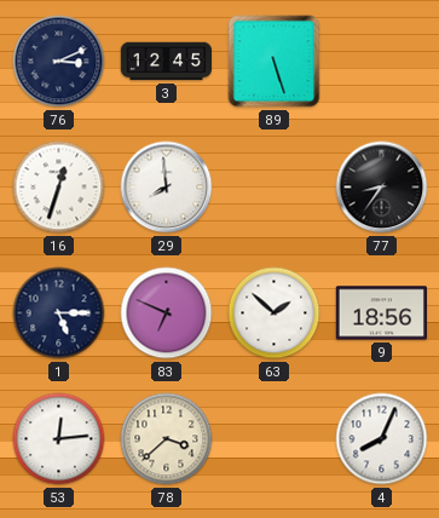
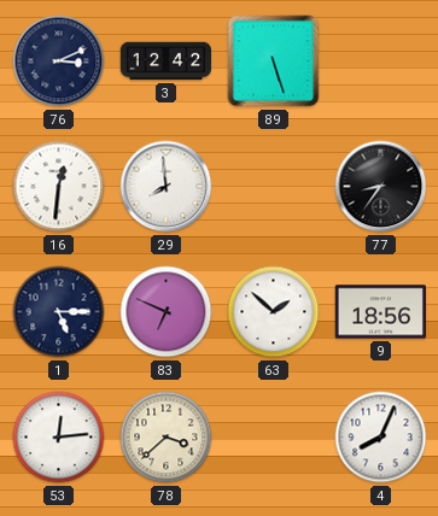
3: 12:45 -> 12:42
16: 12:33 -> 12:31
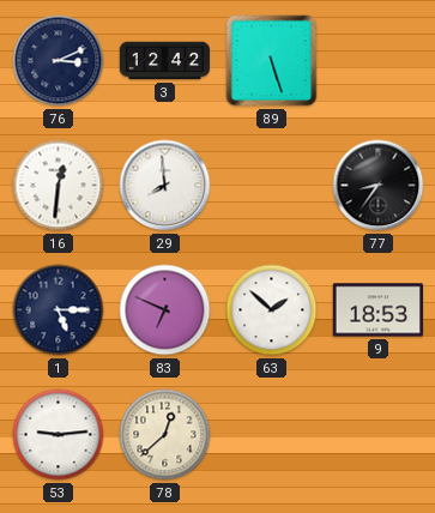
9: 18:56 -> 18:53
53: 12:14 -> 9:14
78: 3:38 -> 12:38
4: 8:04 -> none
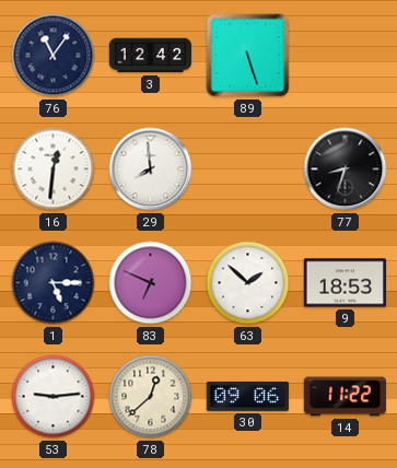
76: 3:11 -> 11:06
77: 8:36 -> 8:33
30: none -> 09:06
14: none -> 11:22
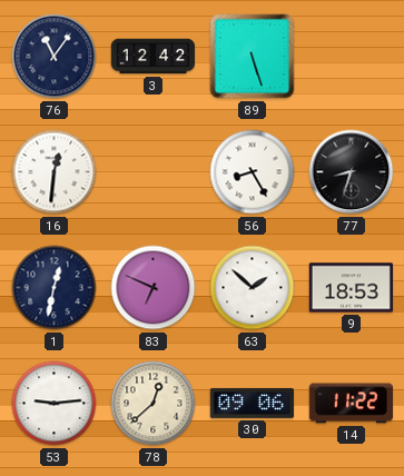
29: 7:59 -> none
56: none -> 8:25
1: 5:15 -> 12:32
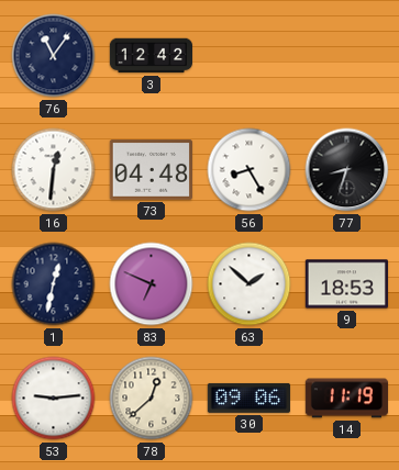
89: 5:27 -> none
73: none -> 04:48
14: 11:22 -> 11:19
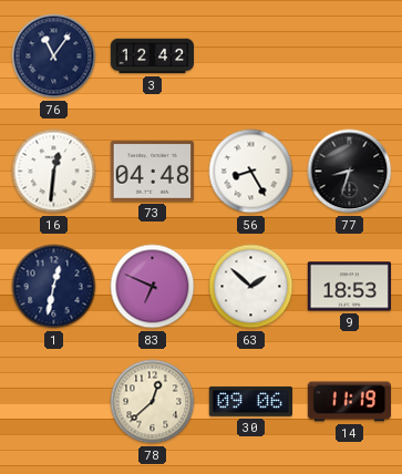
53: 9:14 -> none
